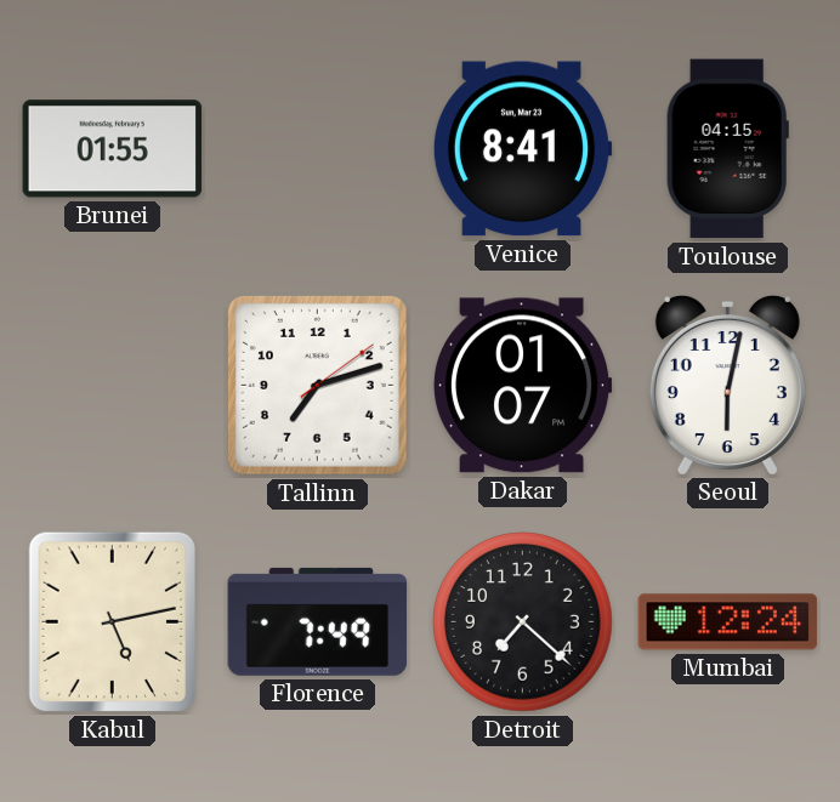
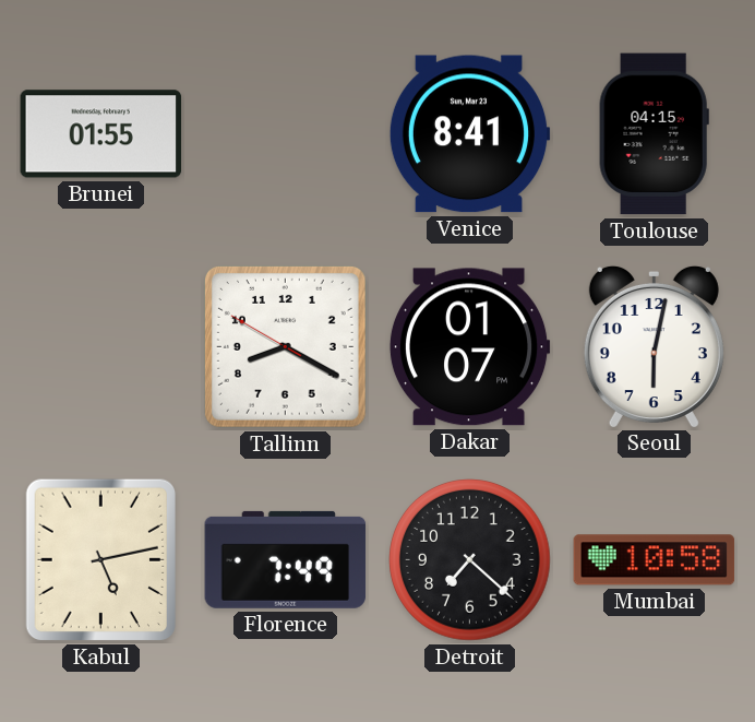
Tallinn: 7:12 -> 8:19
Mumbai: 12:24 -> 10:58
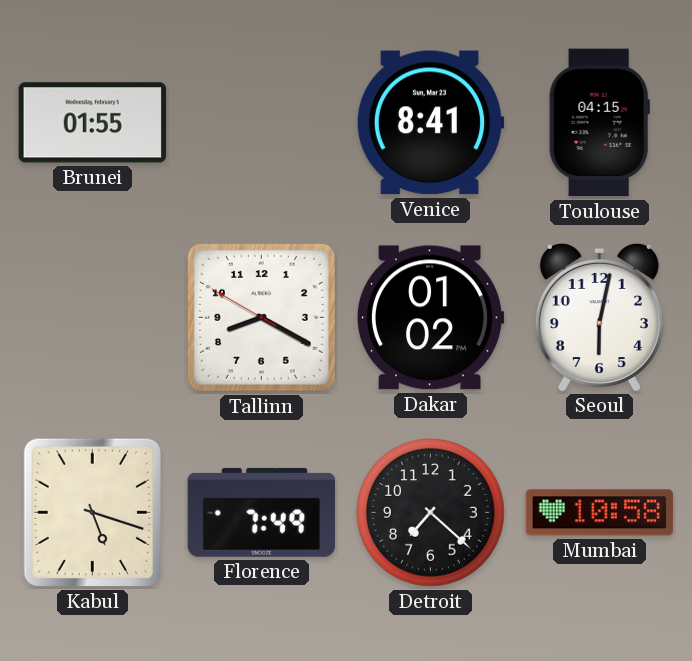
Dakar: 01:07 -> 01:02
Kabul: 5:13 -> 5:18
